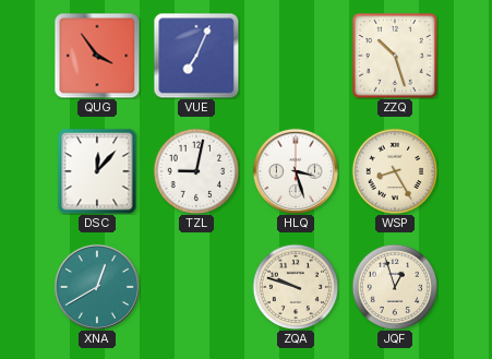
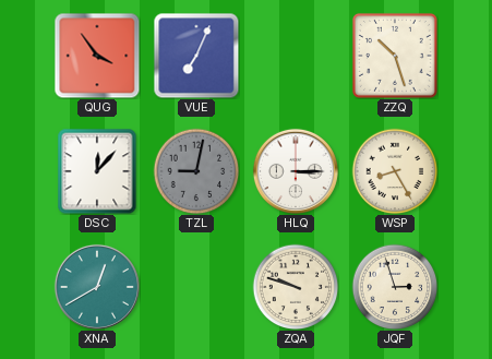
TZL dial: white -> grey
HLQ: 3:27 -> 3:15
JQF: 12:57 -> 2:57
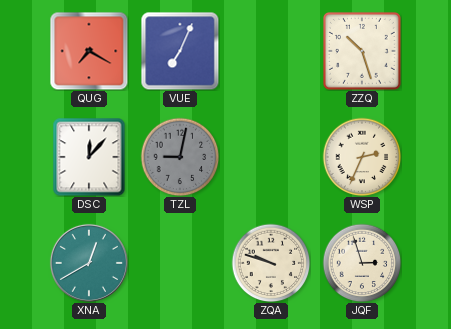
QUG: 3:54 -> 7:20
HLQ: 3:15 -> none
WSP: 8:25 -> 2:34
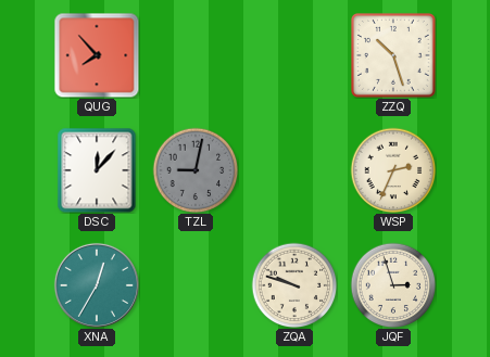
QUG: 7:20 -> 7:53
VUE: 7:04 -> none
XNA: 12:40 -> 12:35
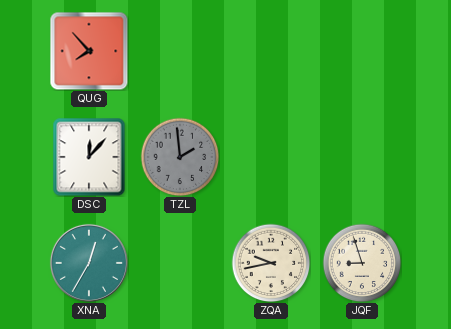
ZZQ: 10:27 -> none
TZL: 9:02 -> 1:59
WSP: 2:34 -> none
ZQA: 9:48 -> 9:43
JQF: 2:57 -> 8:57
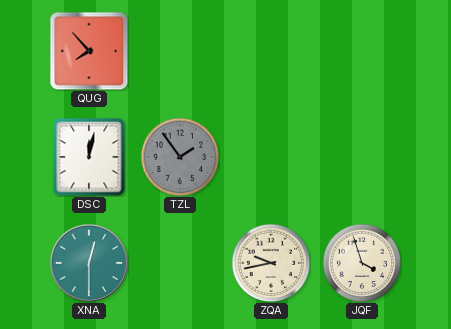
DSC: 12:07 -> 12:02
TZL: 1:59 -> 1:54
XNA: 12:35 -> 12:30
JQF: 8:57 -> 3:57
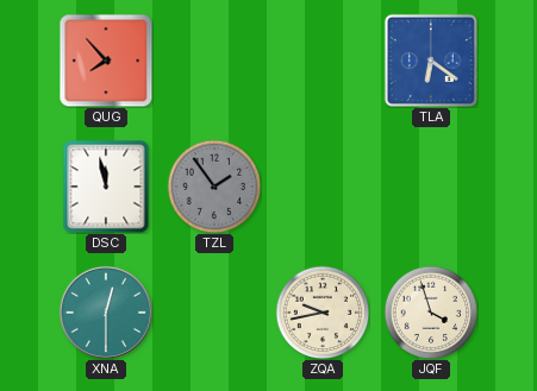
TLA: none -> 6:21
DSC: 12:02 -> 11:58
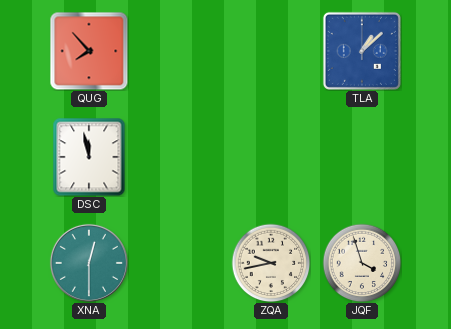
TLA: 6:21 -> 1:08
TZL: 1:54 -> none
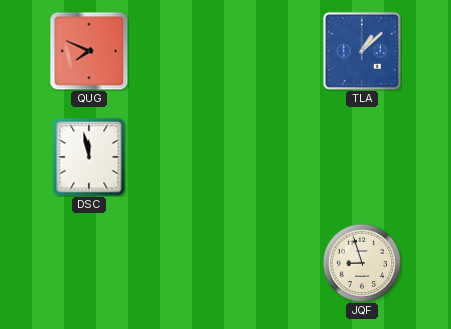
QUG: 7:53 -> 7:49
XNA: 12:30 -> none
ZQA: 9:43 -> none
JQF: 3:57 -> 8:57
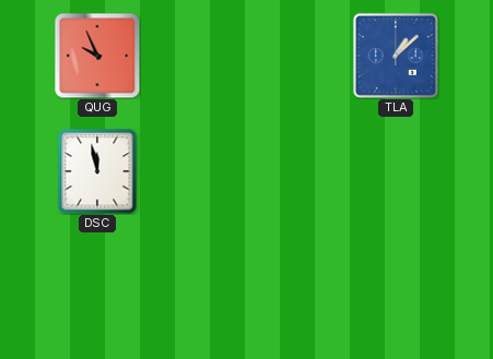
QUG: 7:49 -> 9:56
JQF: 8:57 -> none
